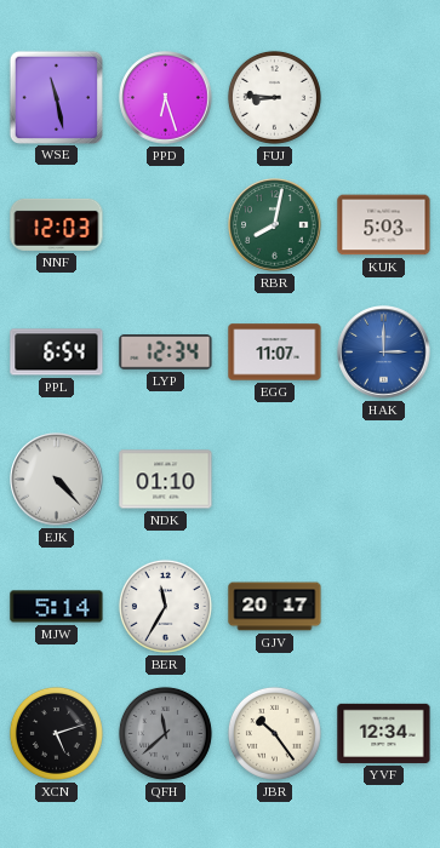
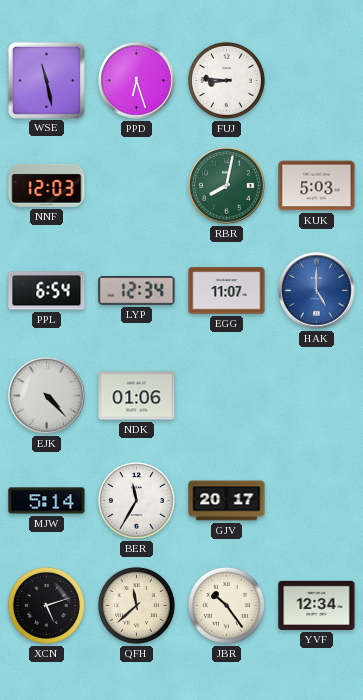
HAK: 3:00 -> 5:00
NDK: 01:10 -> 01:06
QFH dial: grey -> cream
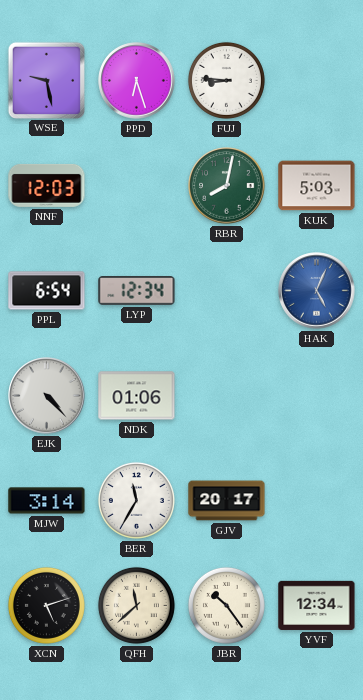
WSE: 11:28 -> 9:28
EGG: 11:07 -> none
HAK: 5:00 -> 5:04
MJW: 5:14 -> 3:14
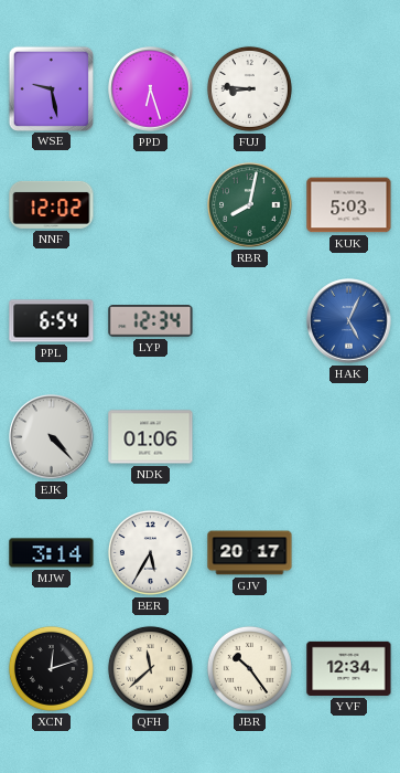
NNF: 12:03 -> 12:02
BER: 11:35 -> 5:35
XCN: 5:12 -> 12:12
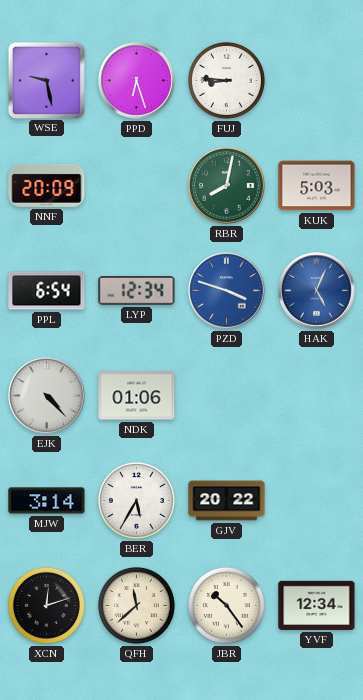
NNF: 12:02 -> 20:09
PZD: none -> 3:48
GJV: 20:17 -> 20:22
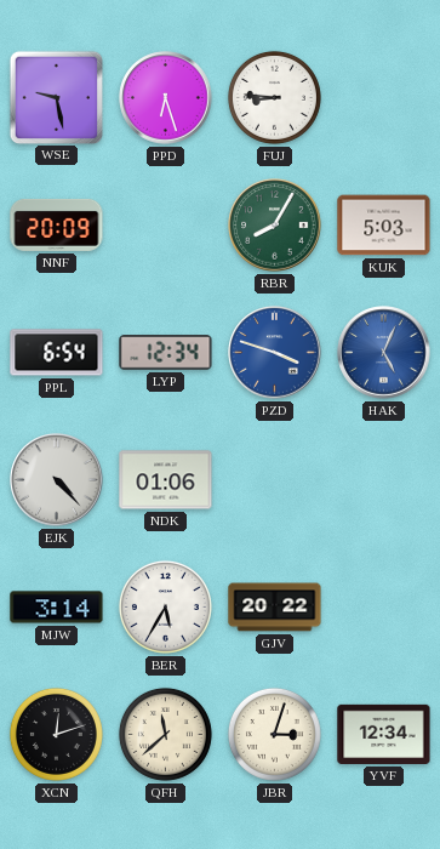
RBR: 8:02 -> 8:05
JBR: 10:24 -> 3:03
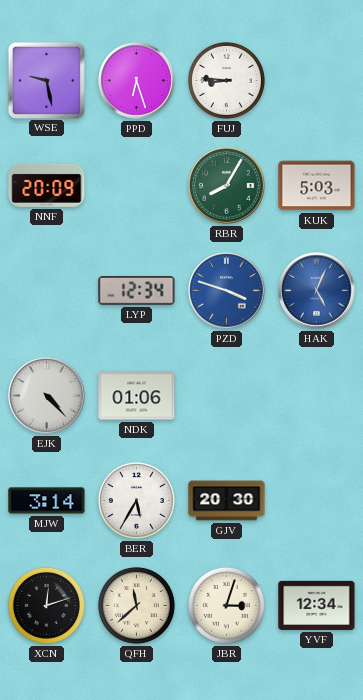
PPL: 6:54 -> none
GJV: 20:22 -> 20:30
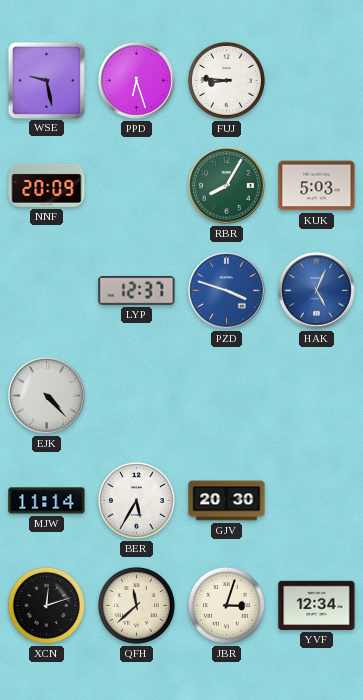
LYP: 12:34 -> 12:37
NDK: 01:06 -> none
MJW: 3:14 -> 11:14
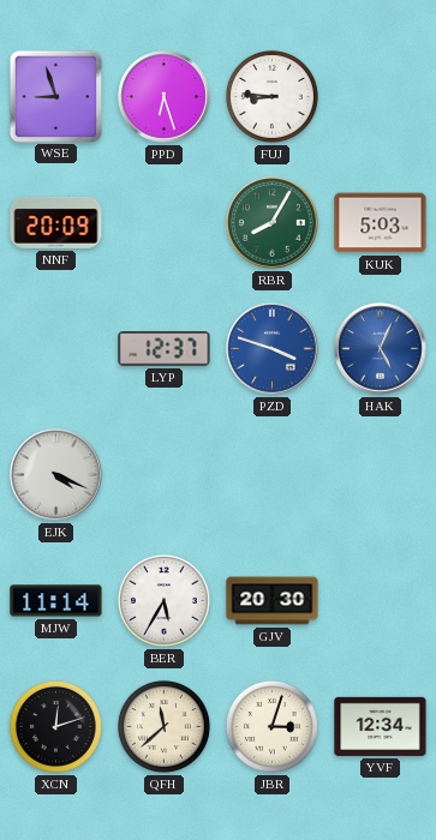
WSE: 9:28 -> 8:57
EJK: 4:23 -> 4:19
